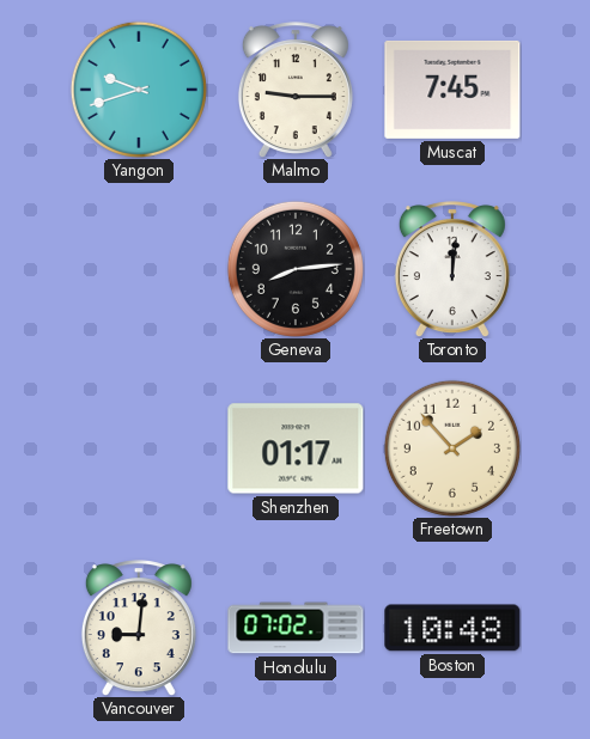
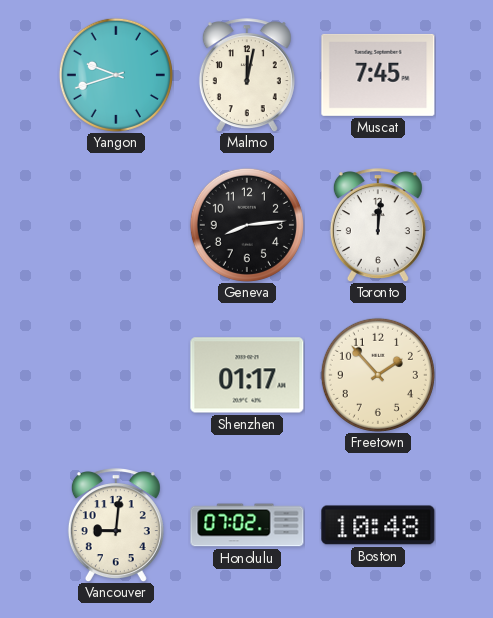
Malmo: 9:15 -> 12:02
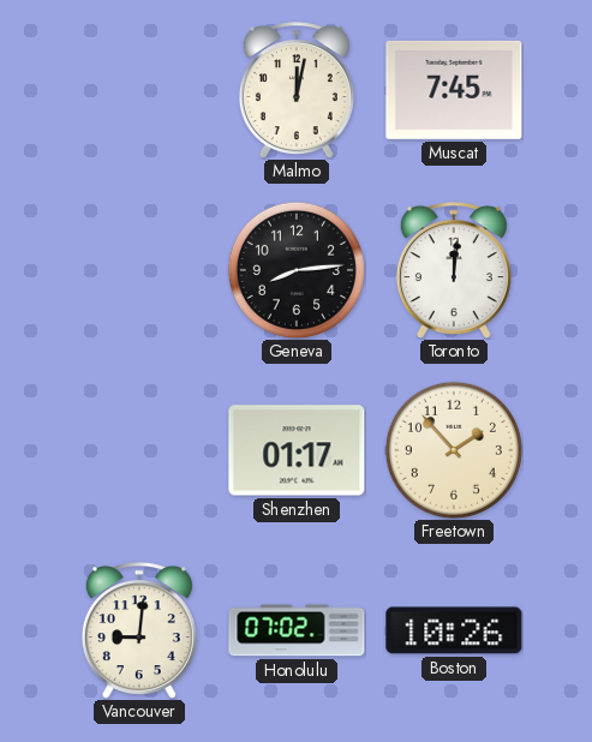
Yangon: 9:42 -> none
Boston: 10:48 -> 10:26
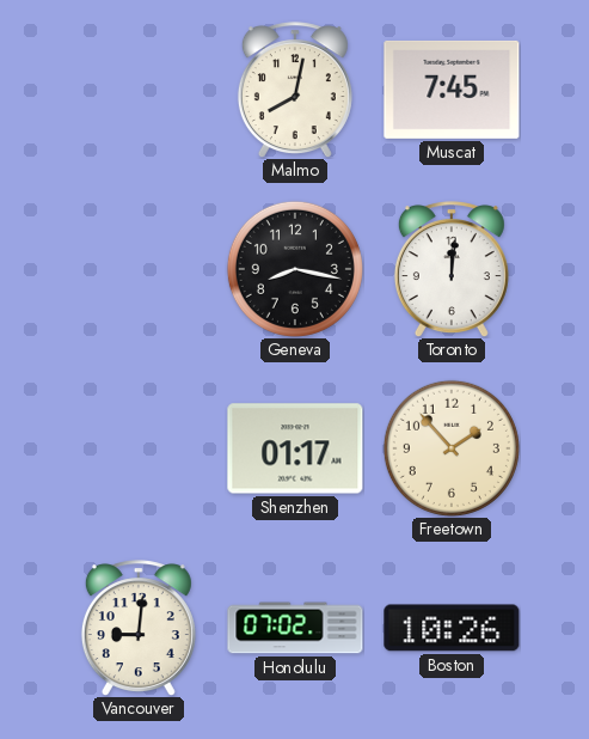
Malmo: 12:02 -> 8:02
Geneva: 8:14 -> 8:17
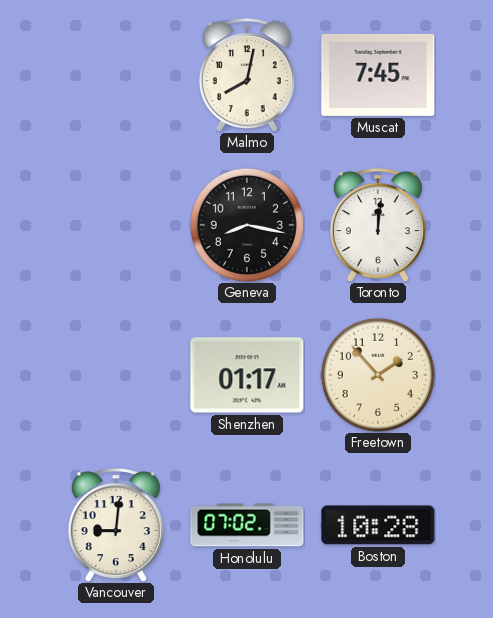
Boston: 10:26 -> 10:28
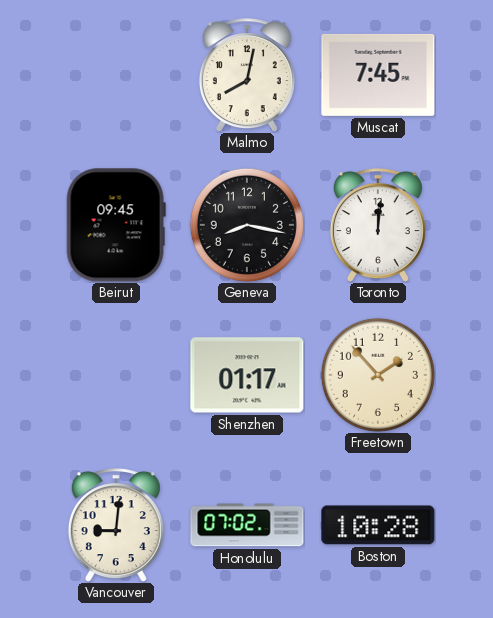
Beirut: none -> 09:45
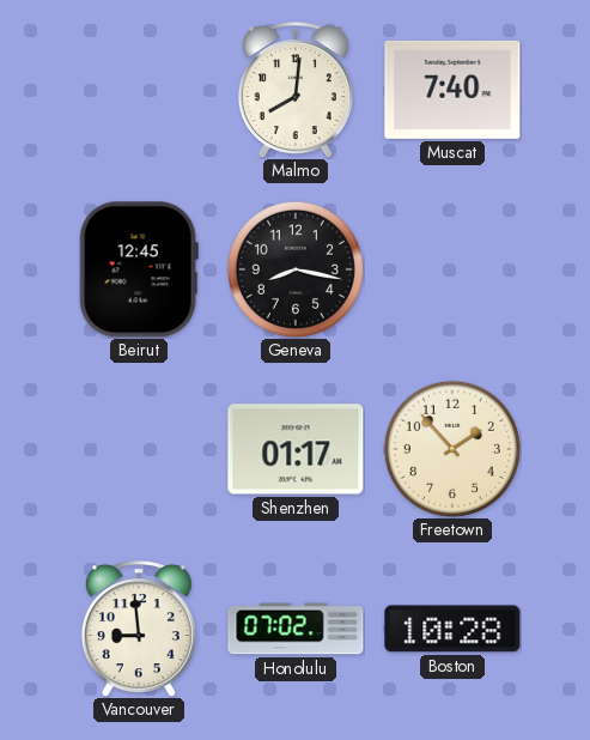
Malmo: 8:02 -> 8:01
Muscat: 7:45 -> 7:40
Beirut: 09:45 -> 12:45
Toronto: 12:01 -> none
Vancouver: 9:01 -> 8:59
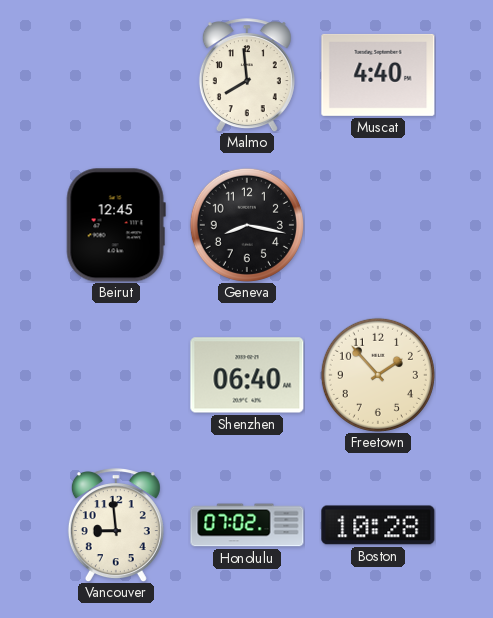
Malmo: 8:01 -> 7:59
Muscat: 7:40 -> 4:40
Shenzhen: 01:17 -> 06:40
